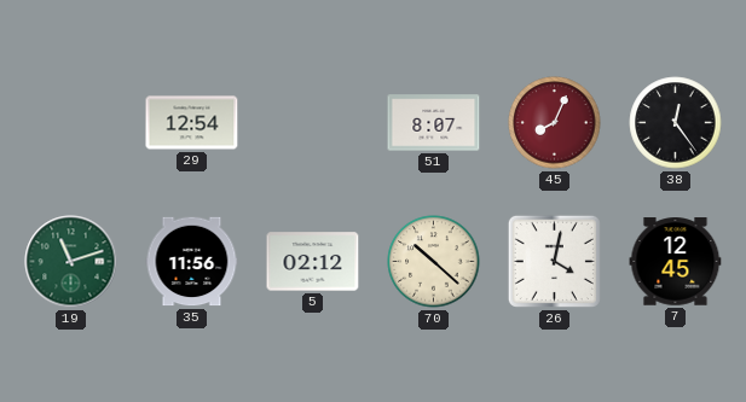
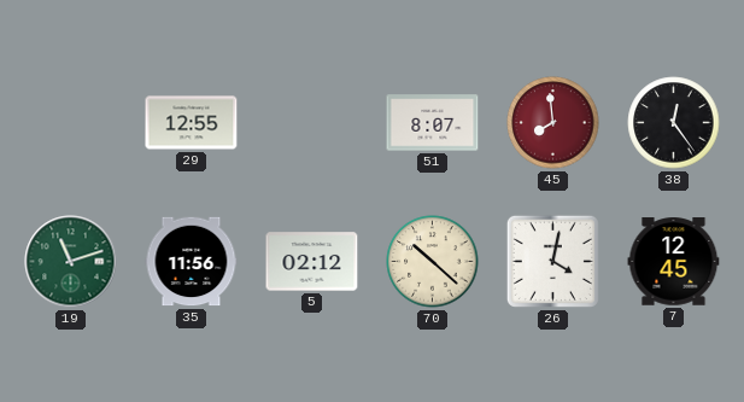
29: 12:54 -> 12:55
45: 8:04 -> 7:59
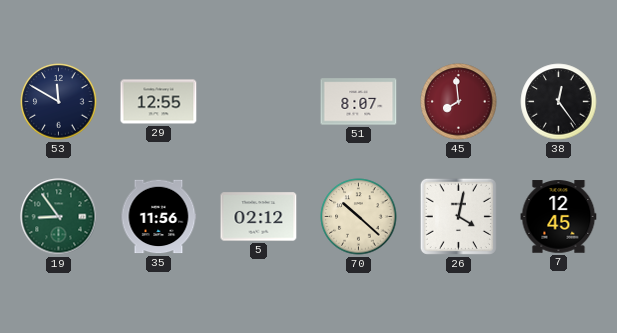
53: none -> 11:50
19: 11:12 -> 8:54
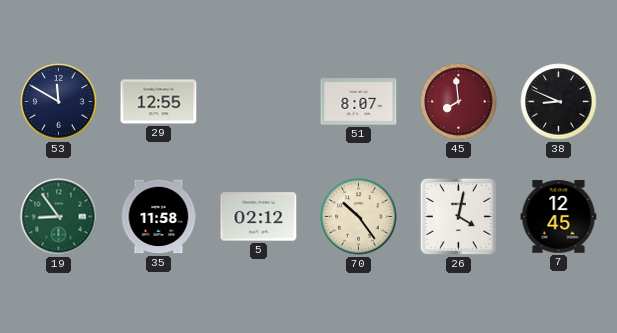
38: 12:24 -> 8:49
35: 11:56 -> 11:58
70: 10:22 -> 10:24
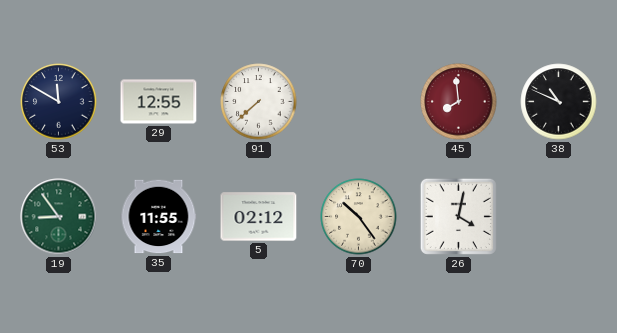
91: none -> 7:38
51: 8:07 -> none
38: 8:49 -> 10:49
35: 11:58 -> 11:55
7: 12:45 -> none
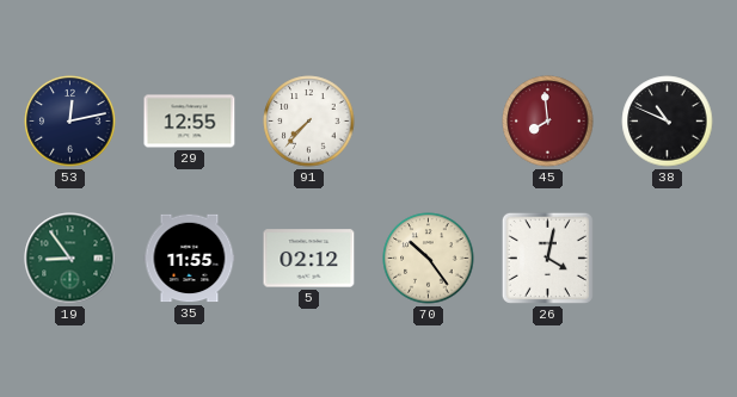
53: 11:50 -> 12:13
91: 7:38 -> 7:37
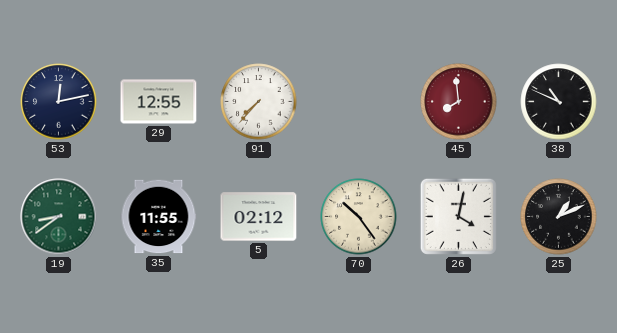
19: 8:54 -> 8:39
25: none -> 1:11
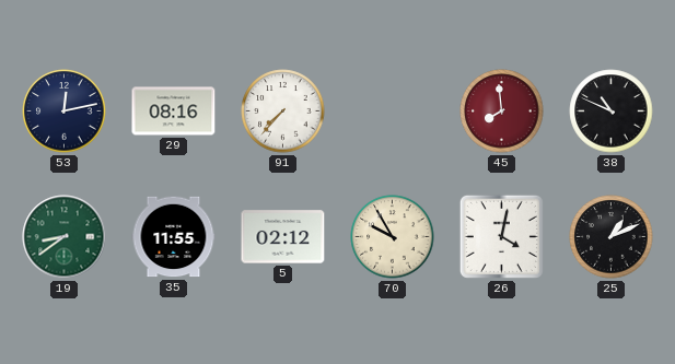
29: 12:55 -> 08:16
70: 10:24 -> 9:55
